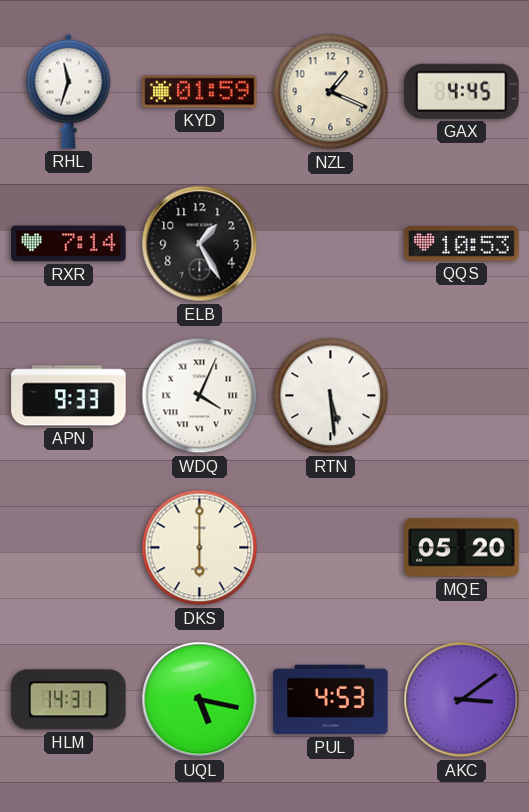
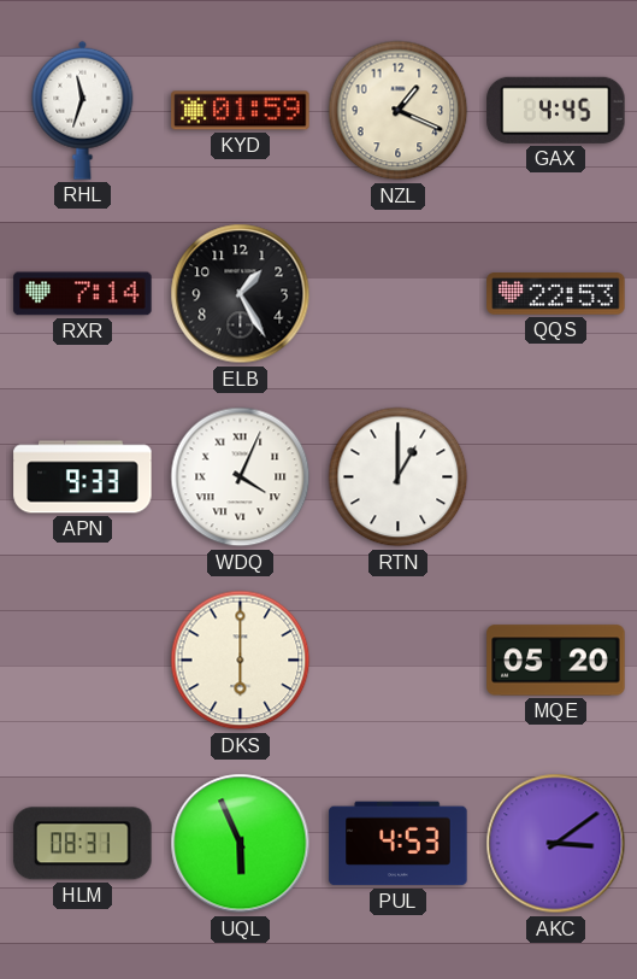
QQS: 10:53 -> 22:53
RTN: 5:29 -> 1:00
HLM: 14:31 -> 08:31
UQL: 5:17 -> 5:56
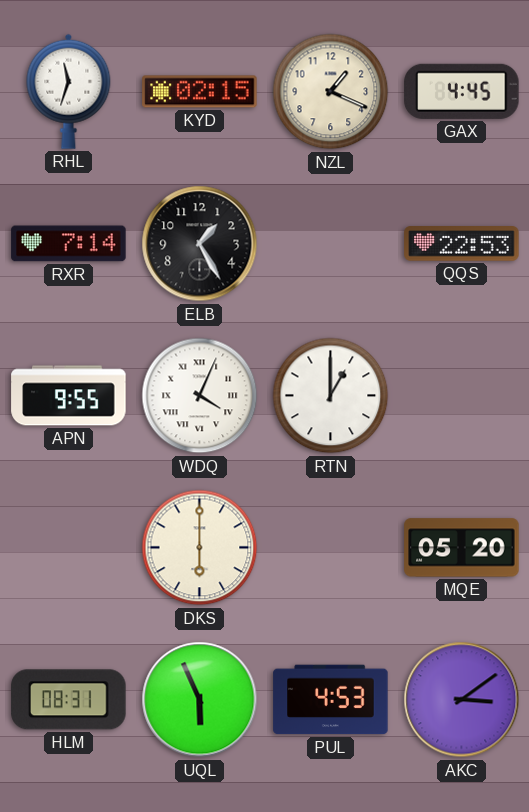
KYD: 01:59 -> 02:15
APN: 9:33 -> 9:55
